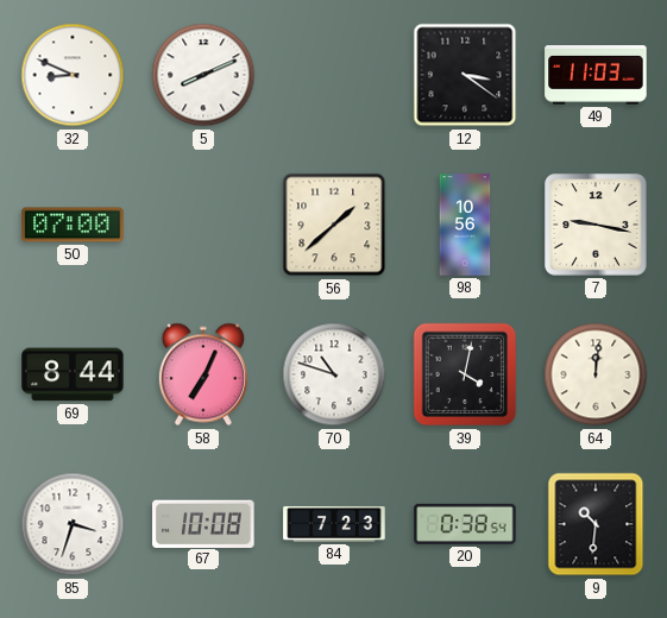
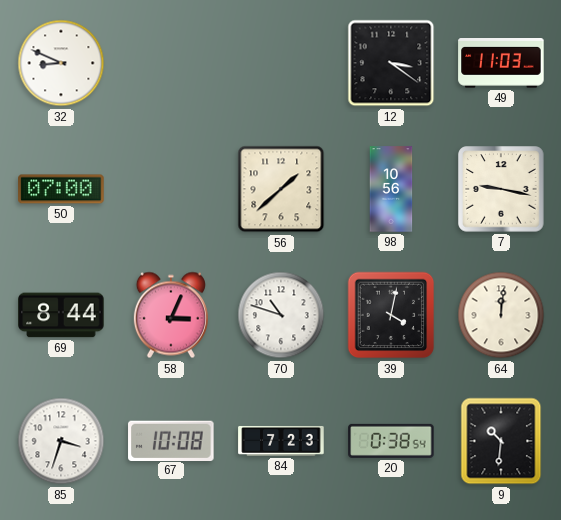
5: 8:11 -> none
58: 7:04 -> 3:04
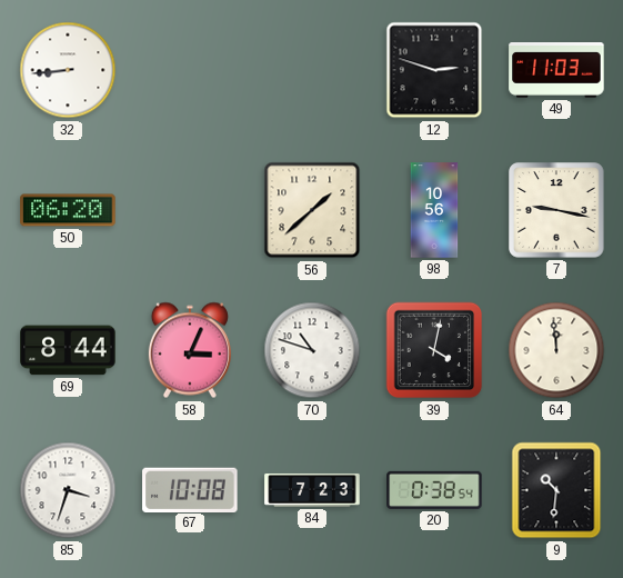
32: 8:49 -> 8:44
12: 3:21 -> 2:48
50: 07:00 -> 06:20
64: 12:01 -> 11:59
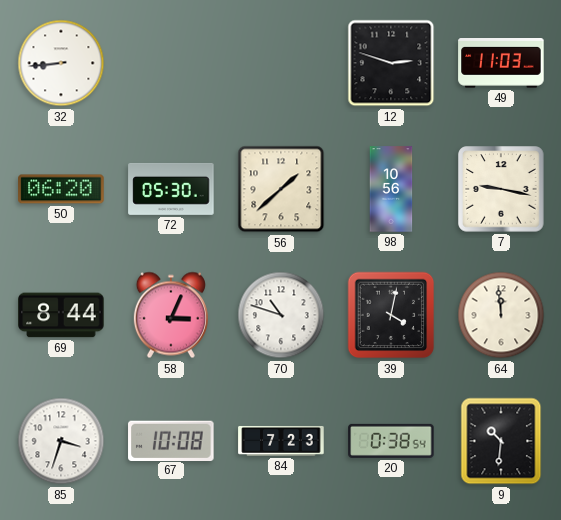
72: none -> 05:30
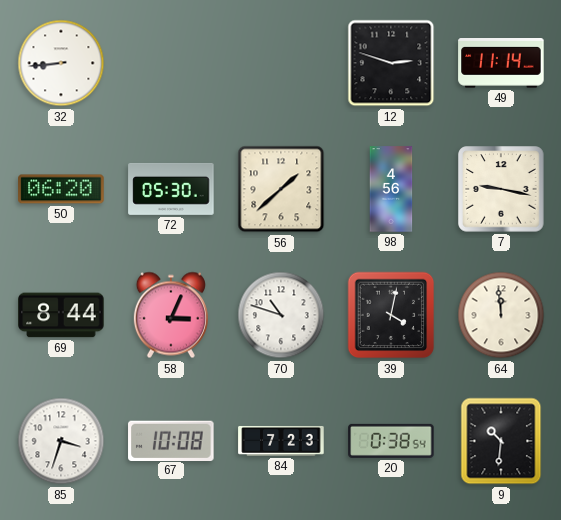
49: 11:03 -> 11:14
98: 10:56 -> 4:56
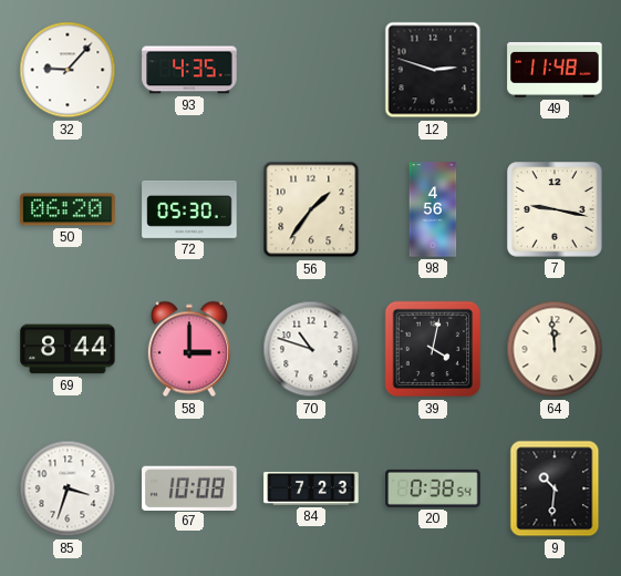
32: 8:44 -> 9:07
93: none -> 4:35
49: 11:14 -> 11:48
56: 1:38 -> 1:36
58: 3:04 -> 3:00
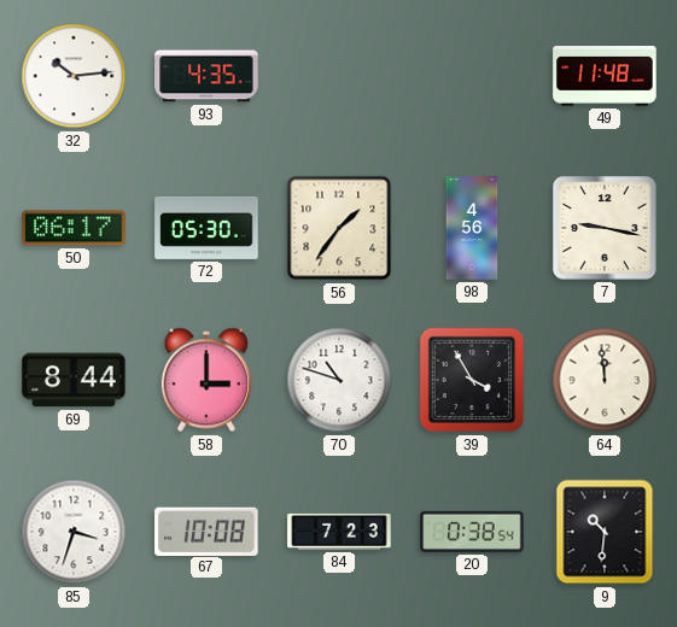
32: 9:07 -> 10:14
12: 2:48 -> none
50: 06:20 -> 06:17
39: 4:02 -> 3:55
